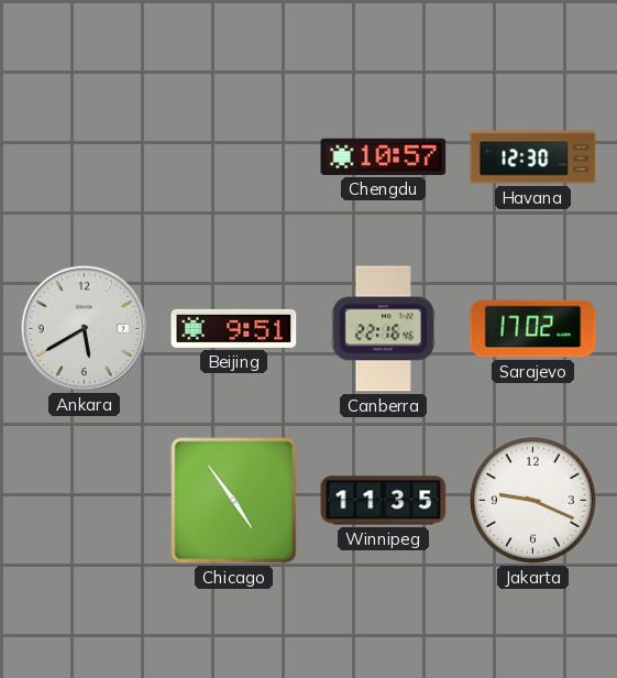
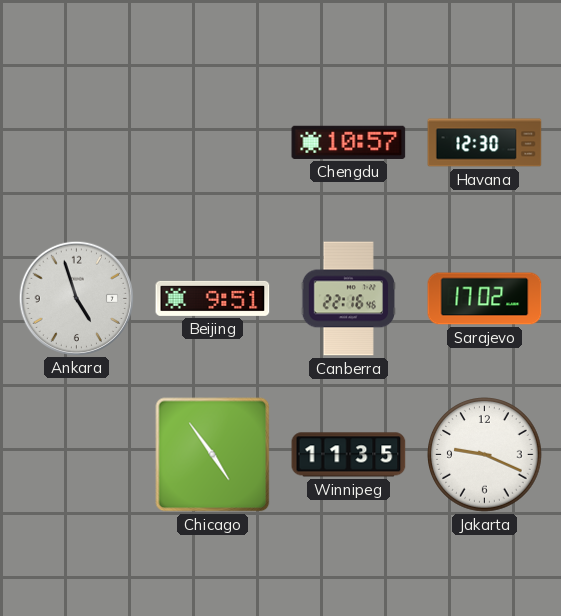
Ankara: 5:40 -> 4:57
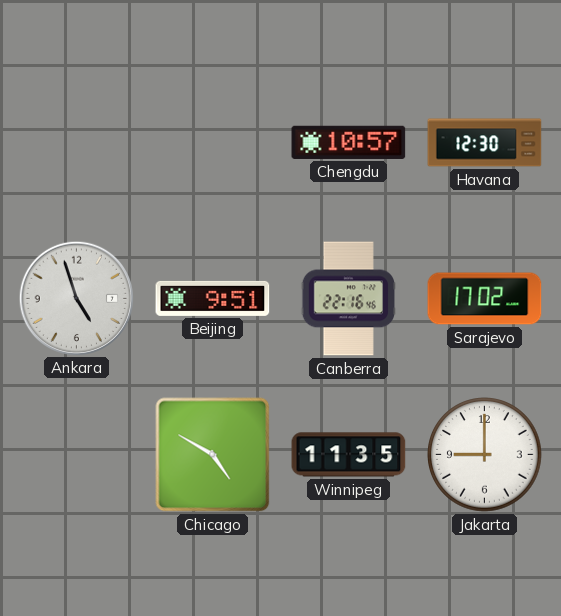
Chicago: 4:54 -> 4:50
Jakarta: 9:19 -> 9:00
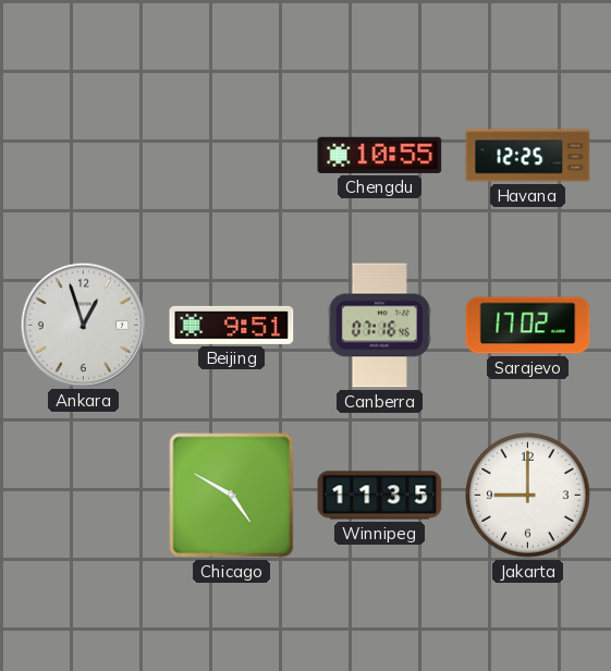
Chengdu: 10:57 -> 10:55
Havana: 12:30 -> 12:25
Ankara: 4:57 -> 12:57
Canberra: 22:16 -> 07:16
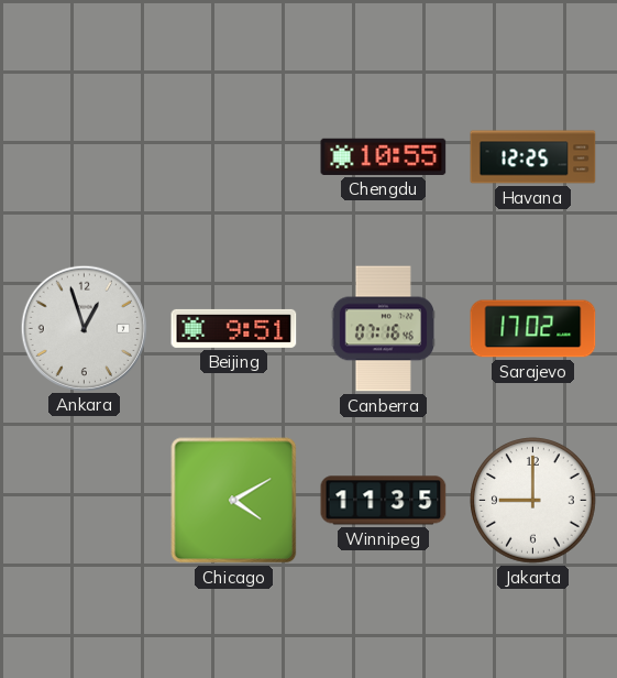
Chicago: 4:50 -> 4:10
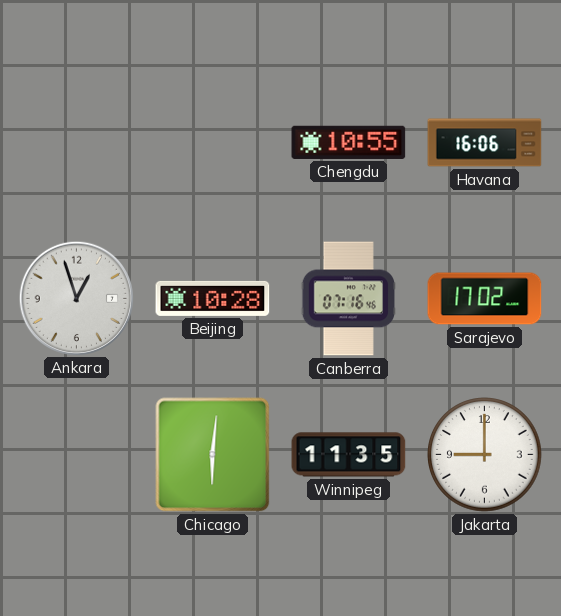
Havana: 12:25 -> 16:06
Beijing: 9:51 -> 10:28
Chicago: 4:10 -> 6:01
